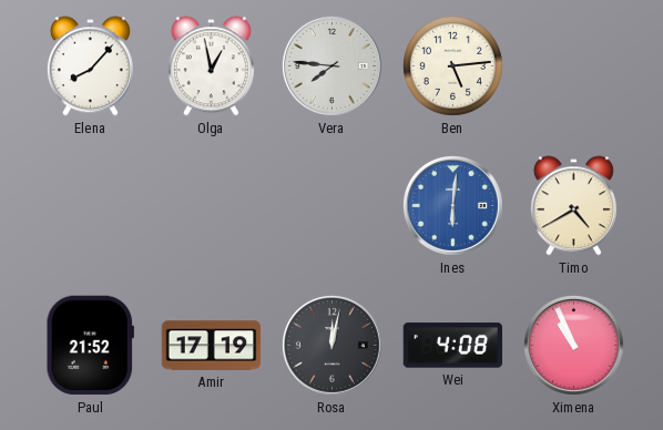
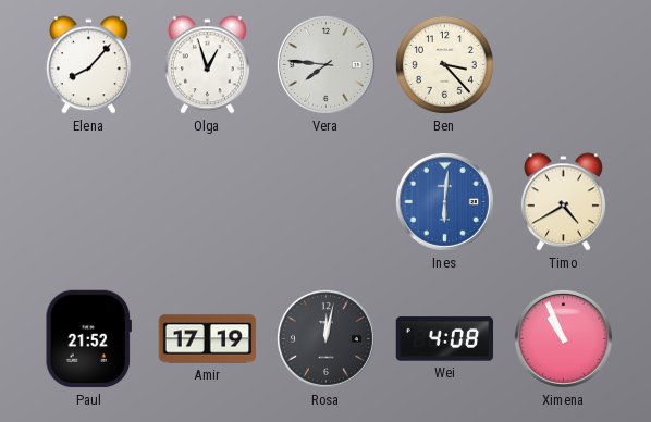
Olga: 12:58 -> 12:57
Ben: 5:14 -> 3:23
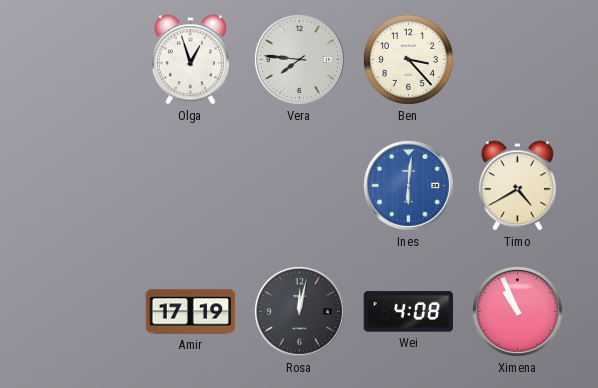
Elena: 8:07 -> none
Paul: 21:52 -> none
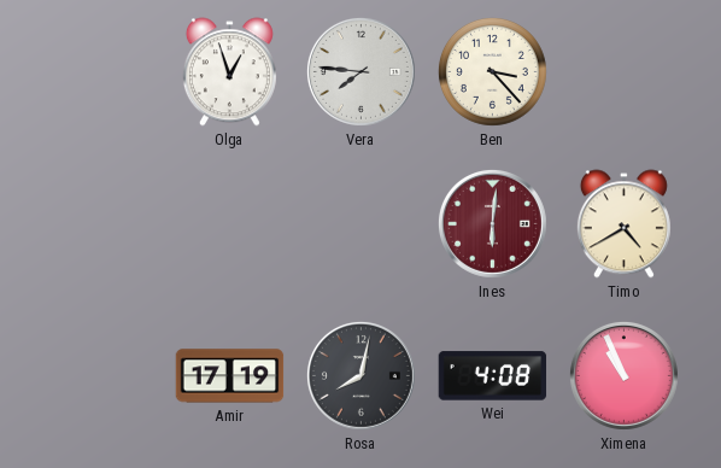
Ines dial: blue -> burgundy
Rosa: 12:02 -> 8:02
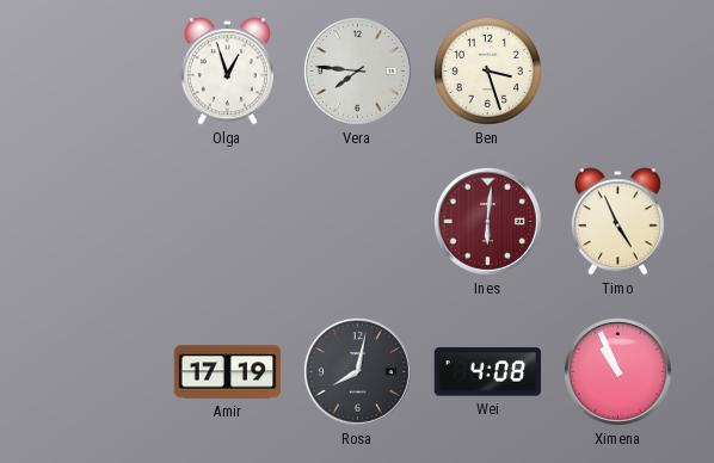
Ben: 3:23 -> 3:27
Timo: 4:40 -> 4:56
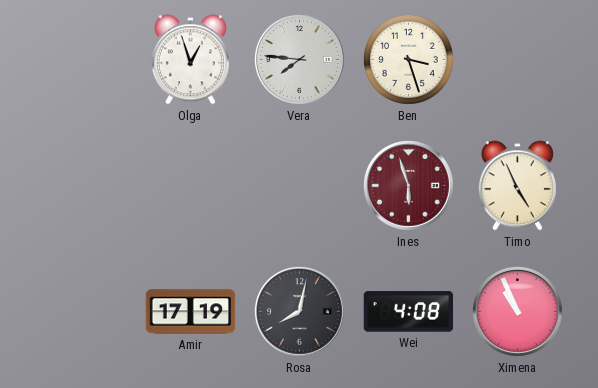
Ines: 6:01 -> 5:57
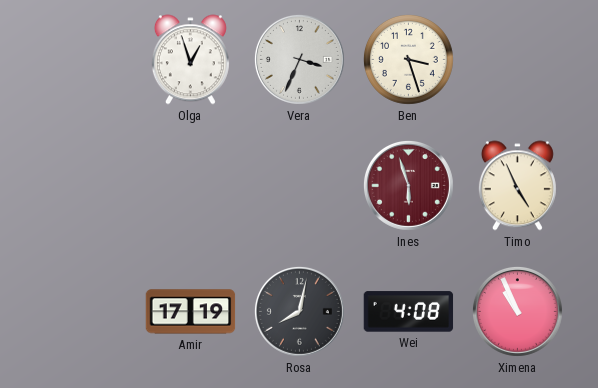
Vera: 7:46 -> 3:34
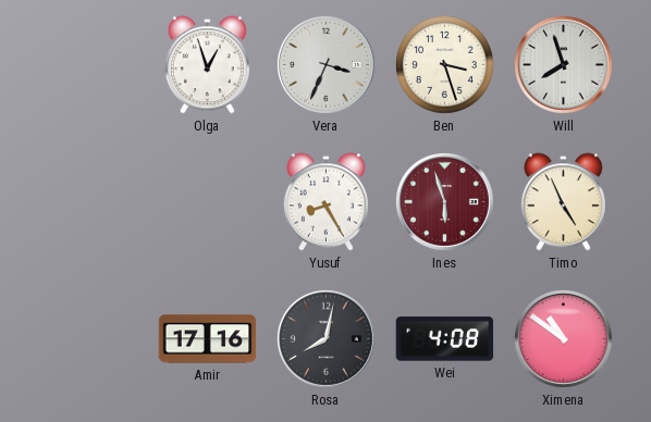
Will: none -> 7:57
Yusuf: none -> 8:25
Amir: 17:19 -> 17:16
Ximena: 10:56 -> 10:51
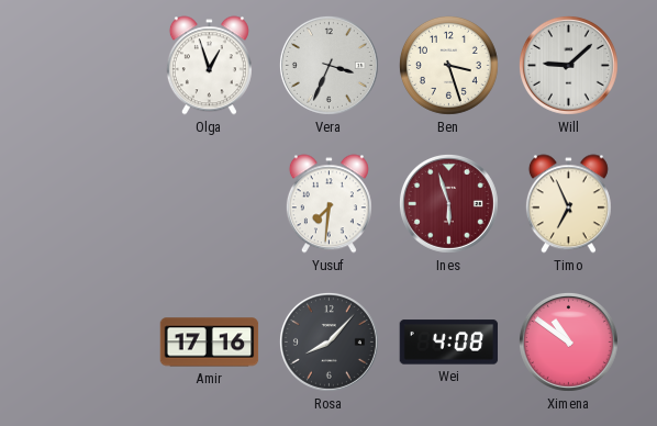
Will: 7:57 -> 9:08
Yusuf: 8:25 -> 7:31
Timo: 4:56 -> 6:56
Rosa: 8:02 -> 8:07
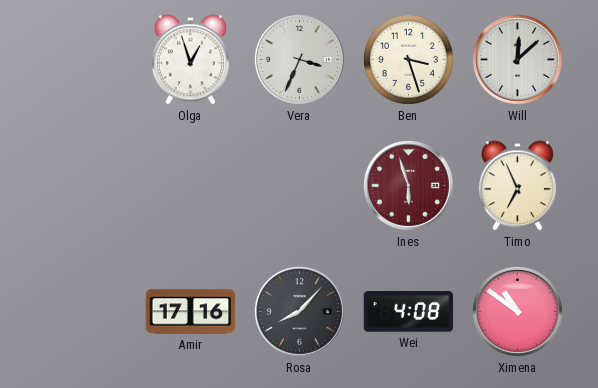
Will: 9:08 -> 12:08
Yusuf: 7:31 -> none
